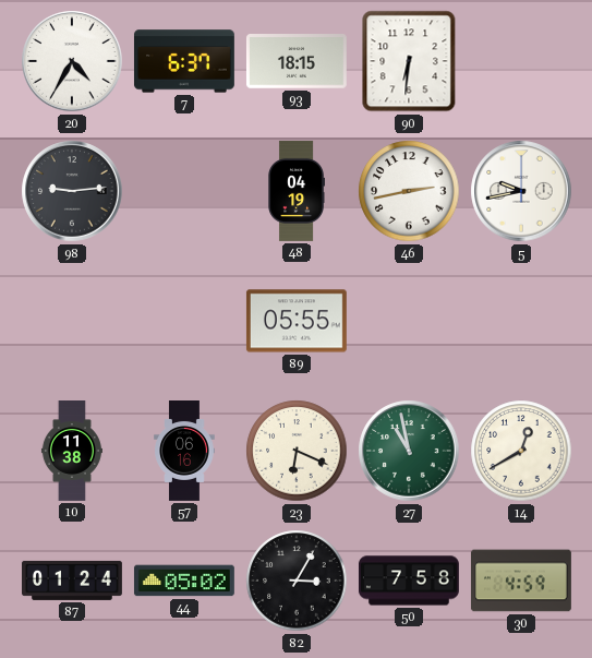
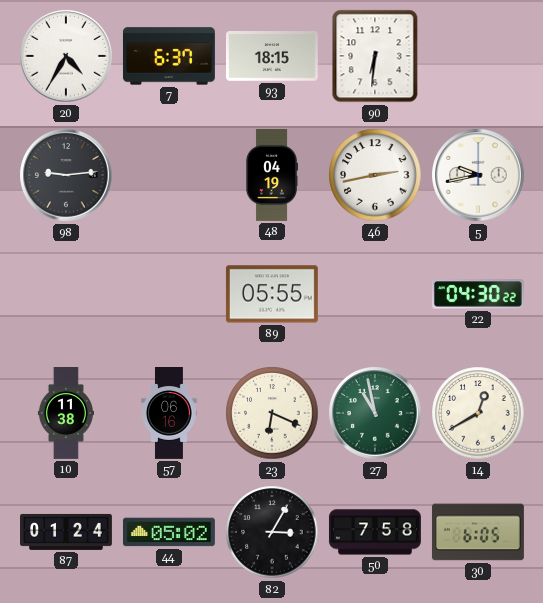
22: none -> 04:30
30: 4:59 -> 6:05
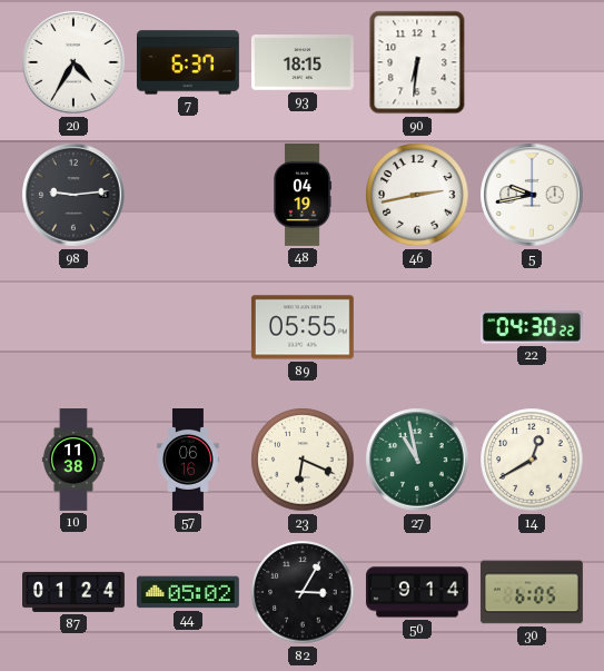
50: 7:58 -> 9:14
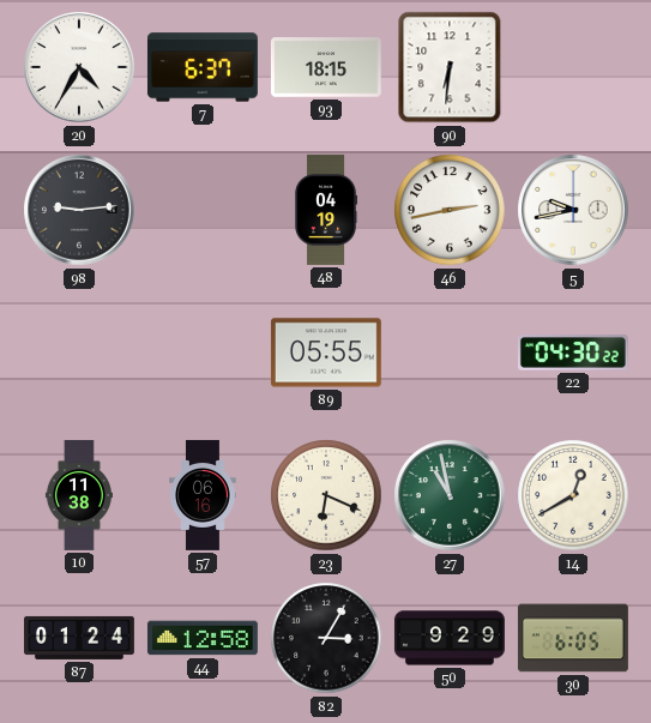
44: 05:02 -> 12:58
50: 9:14 -> 9:29
